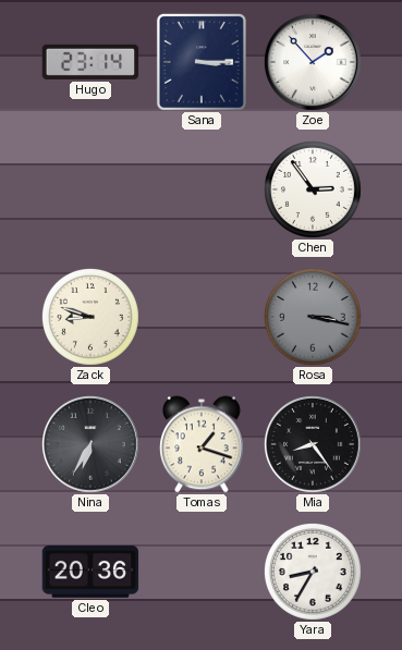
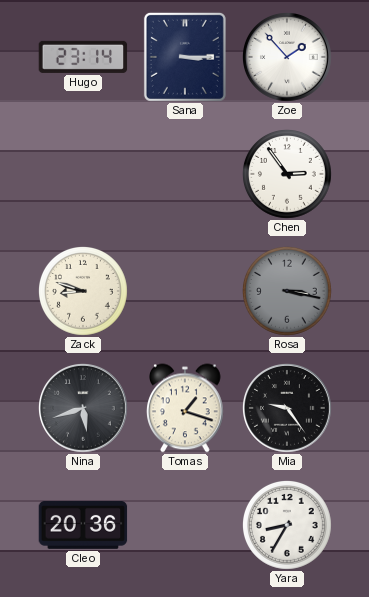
Nina: 6:35 -> 5:42
Mia: 8:24 -> 9:24
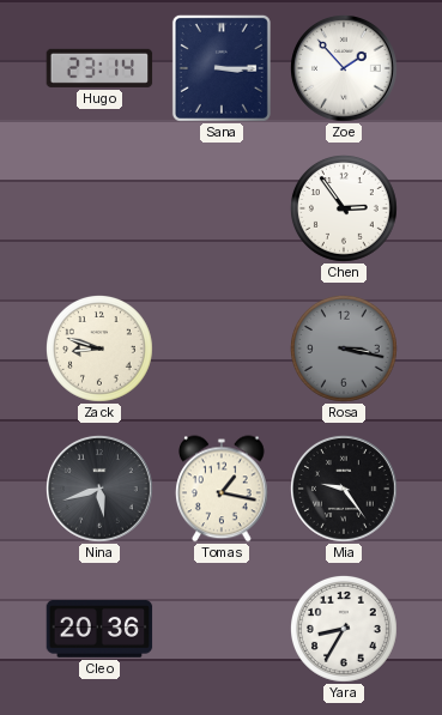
Tomas: 1:18 -> 1:17
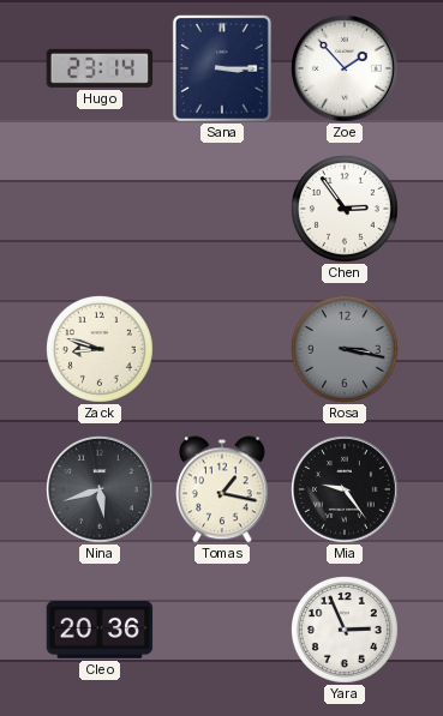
Yara: 8:35 -> 2:56
